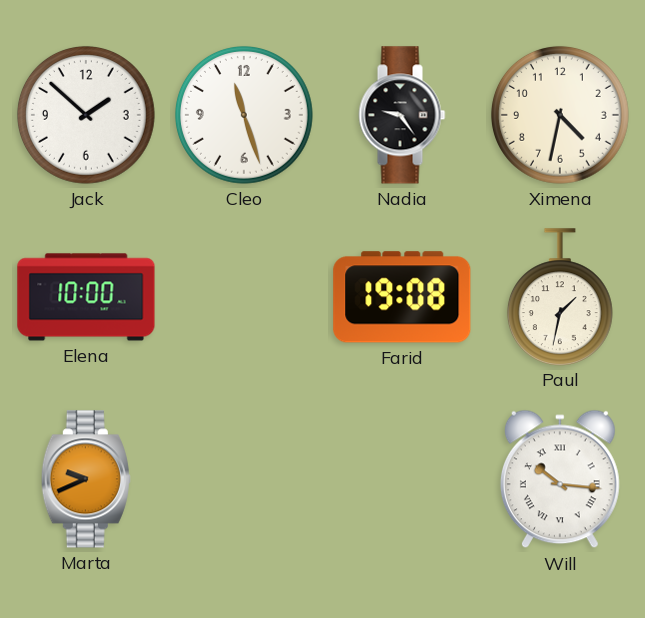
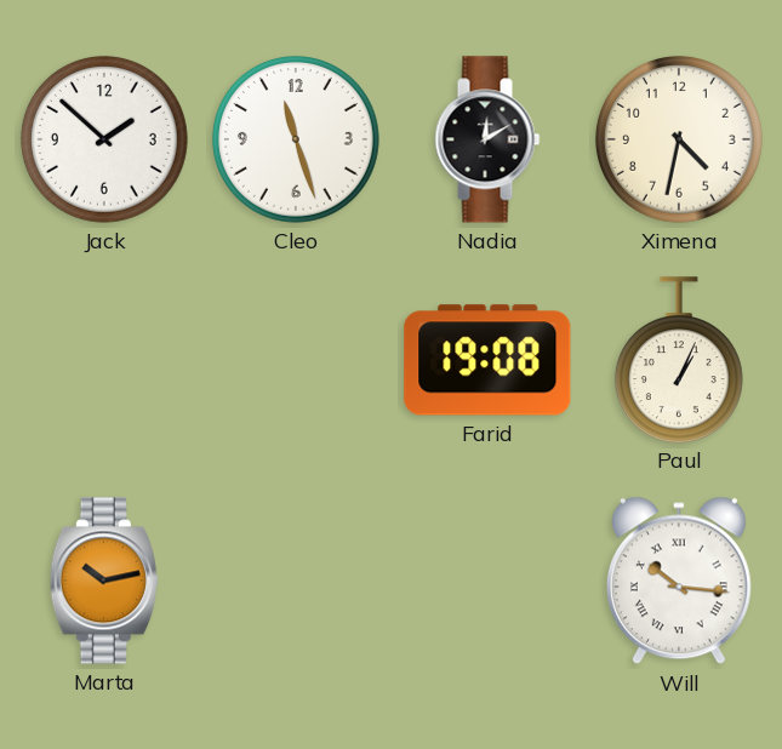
Nadia: 9:24 -> 12:10
Elena: 10:00 -> none
Paul: 1:32 -> 1:04
Marta: 9:41 -> 10:13
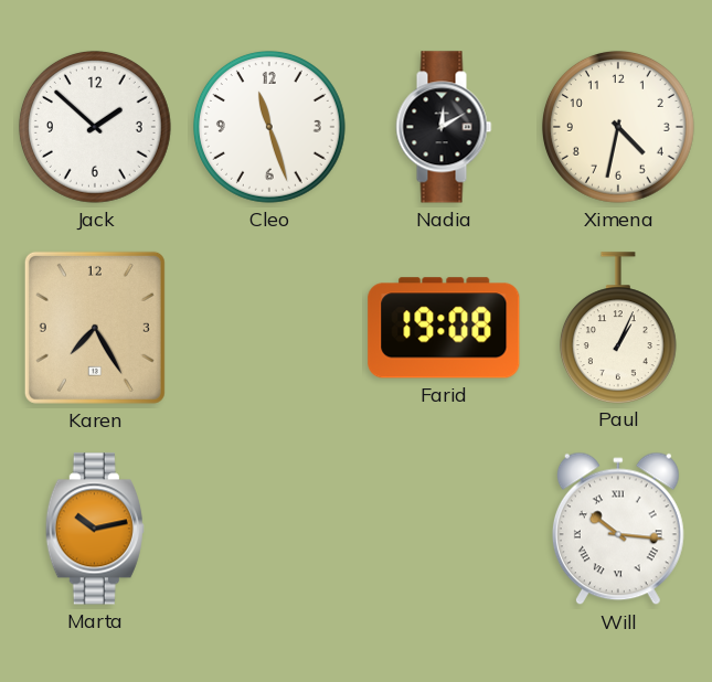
Karen: none -> 7:25
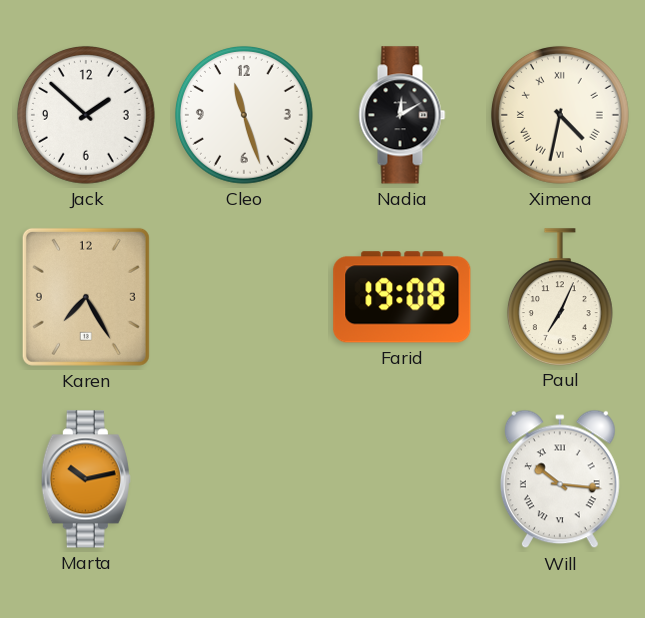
Ximena numerals: Arabic -> Roman
Paul: 1:04 -> 7:04
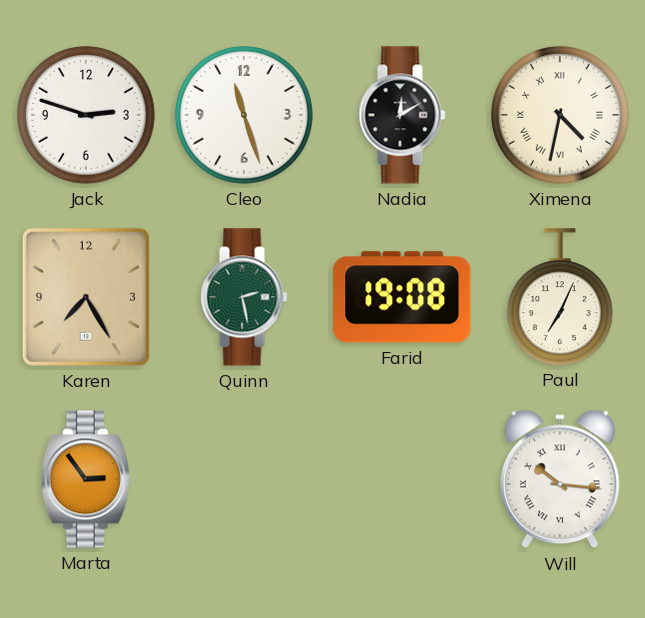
Jack: 1:52 -> 2:48
Quinn: none -> 2:28
Marta: 10:13 -> 2:54
